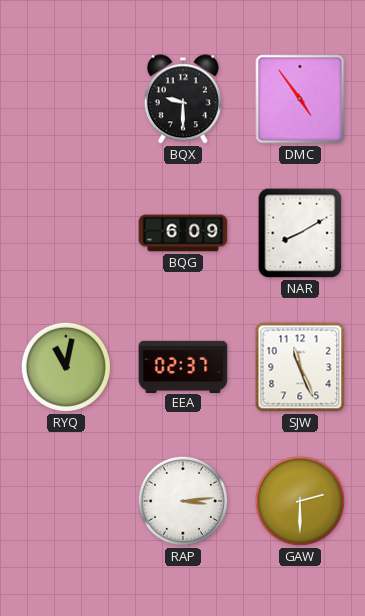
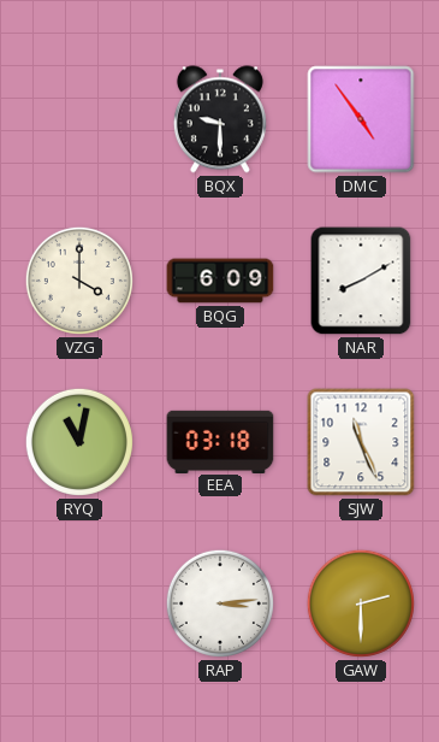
VZG: none -> 4:00
EEA: 02:37 -> 03:18
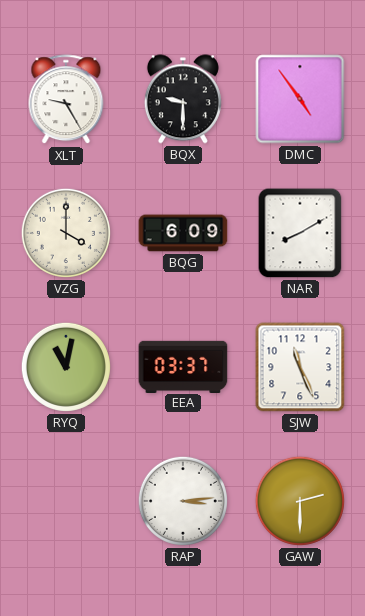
XLT: none -> 9:25
EEA: 03:18 -> 03:37
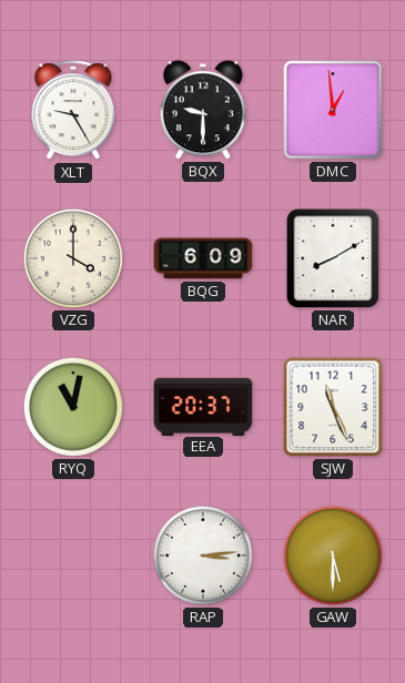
DMC: 4:54 -> 12:59
EEA: 03:37 -> 20:37
GAW: 2:30 -> 5:30
